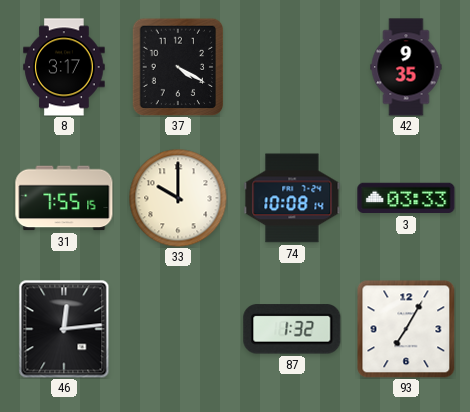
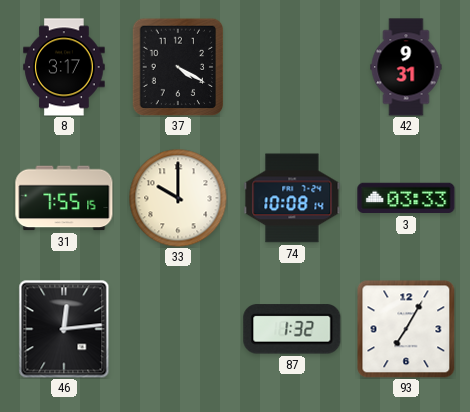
42: 9:35 -> 9:31
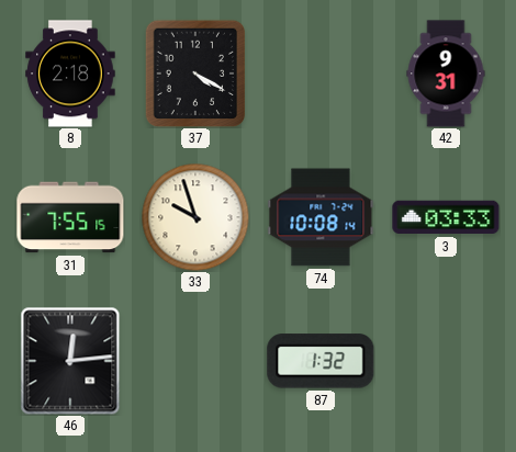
8: 3:17 -> 2:18
33: 10:00 -> 9:57
93: 7:05 -> none
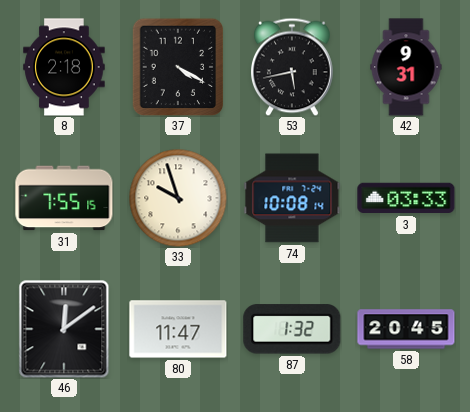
53: none -> 5:43
46: 12:14 -> 12:09
80: none -> 11:47
58: none -> 20:45
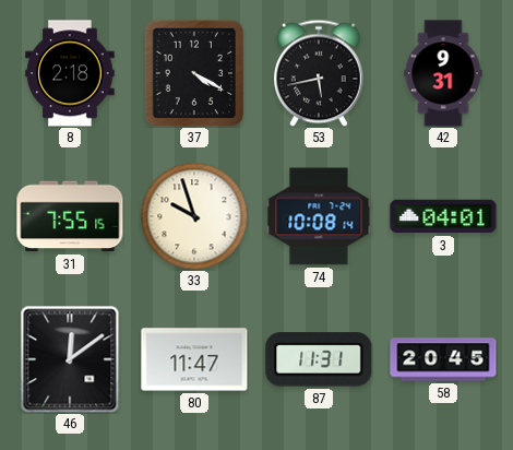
3: 03:33 -> 04:01
87: 1:32 -> 11:31
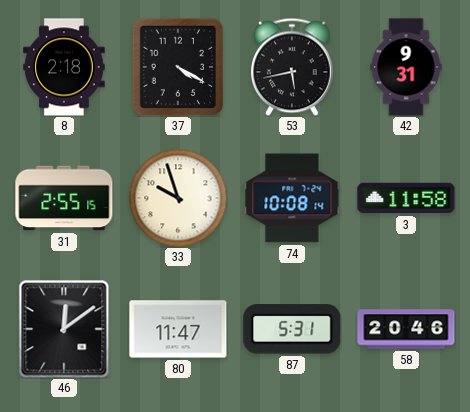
31: 7:55 -> 2:55
3: 04:01 -> 11:58
87: 11:31 -> 5:31
58: 20:45 -> 20:46
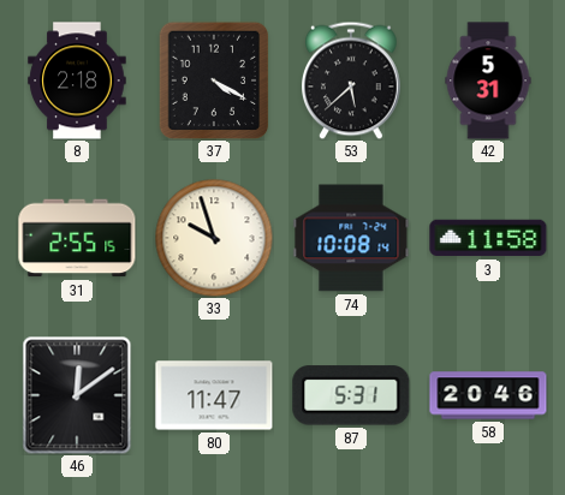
53: 5:43 -> 5:38
42: 9:31 -> 5:31
